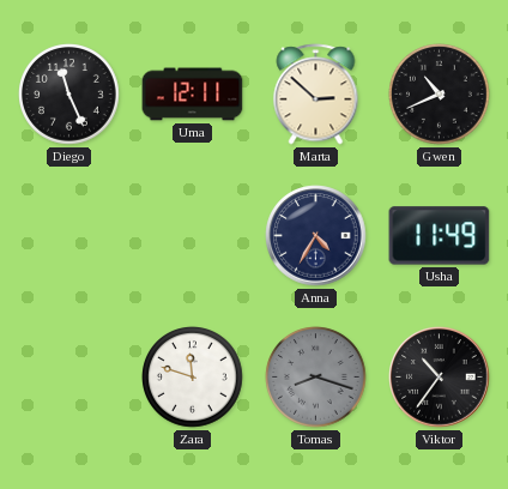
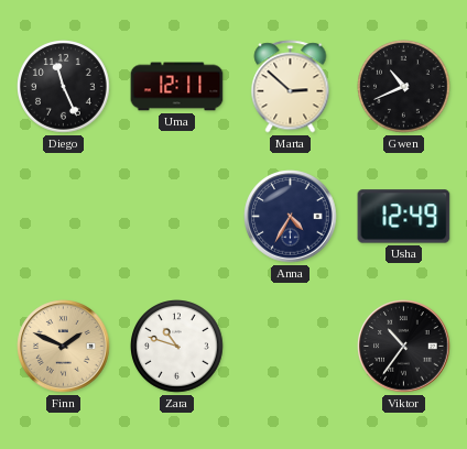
Usha: 11:49 -> 12:49
Finn: none -> 1:49
Zara: 11:48 -> 10:48
Tomas: 8:18 -> none
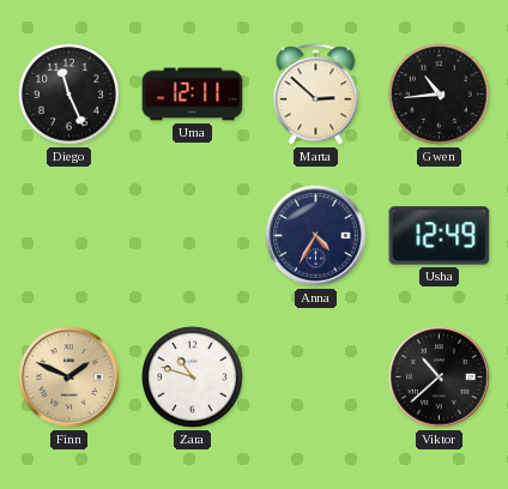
Gwen: 10:41 -> 10:44
Viktor: 10:36 -> 10:38
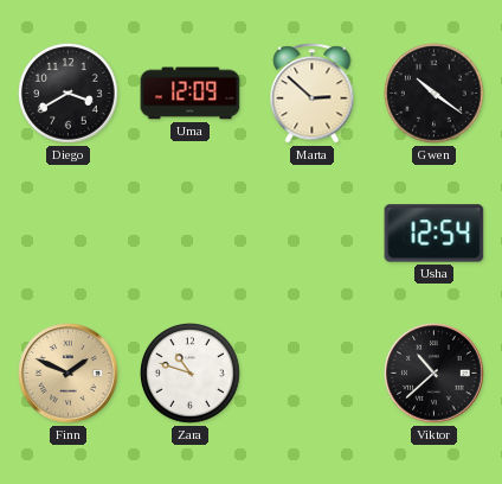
Diego: 11:26 -> 3:40
Uma: 12:11 -> 12:09
Gwen: 10:44 -> 10:21
Anna: 4:35 -> none
Usha: 12:49 -> 12:54
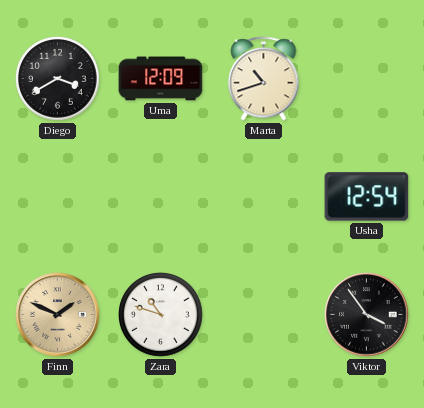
Marta: 2:52 -> 10:42
Gwen: 10:21 -> none
Viktor: 10:38 -> 3:54
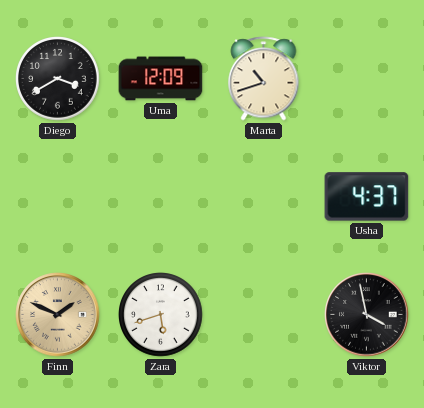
Usha: 12:54 -> 4:37
Zara: 10:48 -> 5:42
Viktor: 3:54 -> 3:58
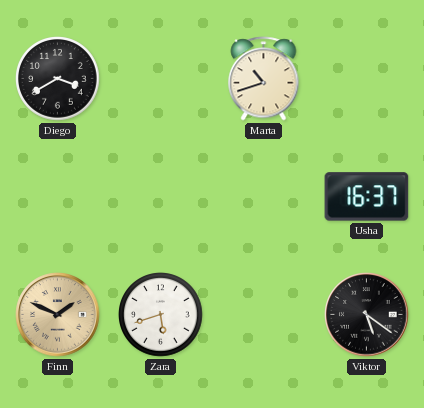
Uma: 12:09 -> none
Usha: 4:37 -> 16:37
Viktor: 3:58 -> 5:21
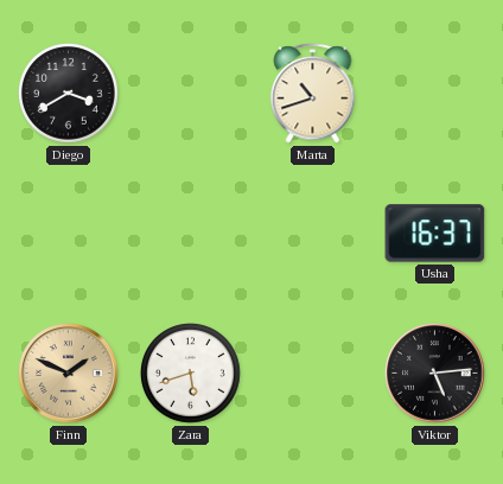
Viktor: 5:21 -> 5:14
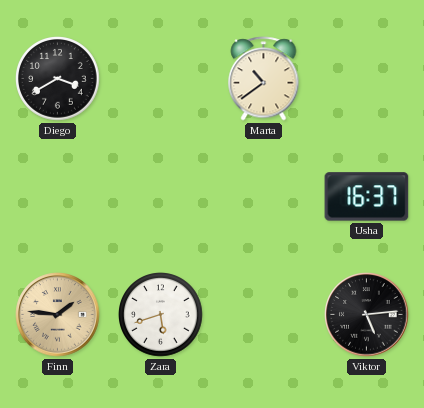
Marta: 10:42 -> 10:39
Finn: 1:49 -> 1:46
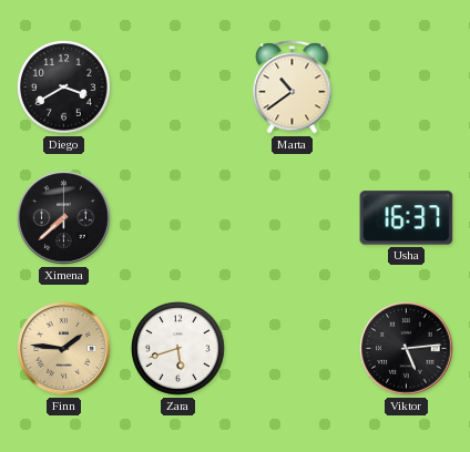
Ximena: none -> 7:38
